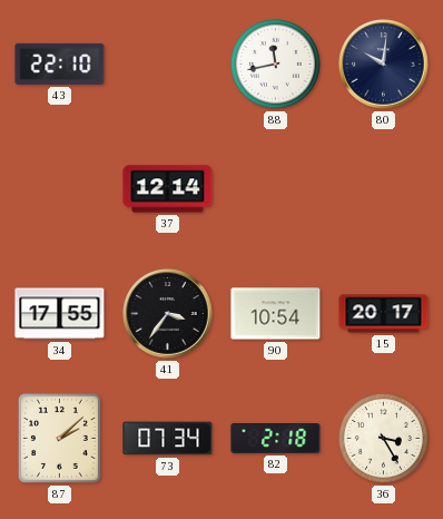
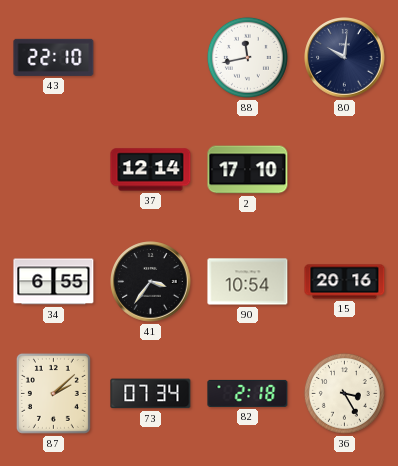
2: none -> 17:10
34: 17:55 -> 6:55
15: 20:17 -> 20:16
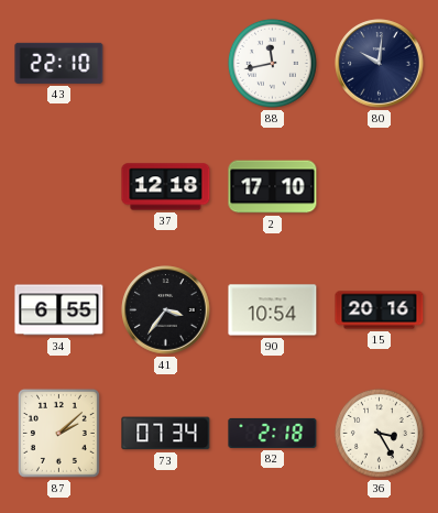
37: 12:14 -> 12:18
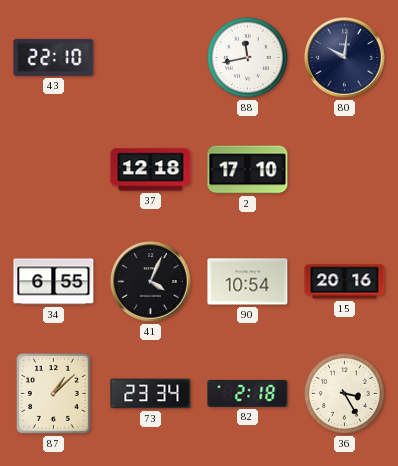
41: 3:36 -> 4:04
87: 2:08 -> 1:08
73: 07:34 -> 23:34
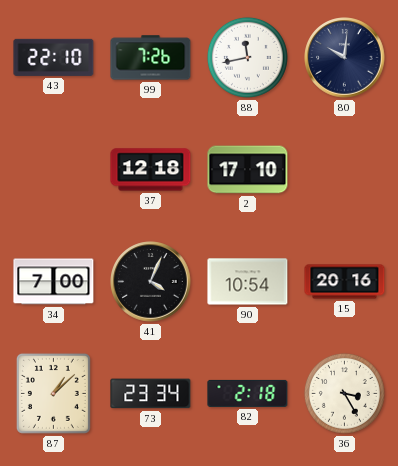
99: none -> 7:26
34: 6:55 -> 7:00
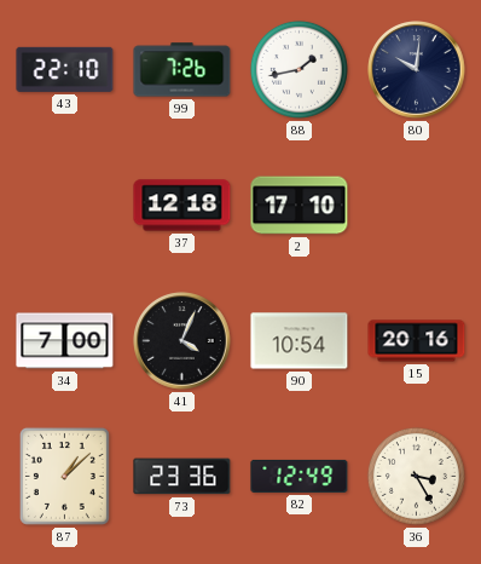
88: 11:43 -> 1:43
73: 23:34 -> 23:36
82: 2:18 -> 12:49
